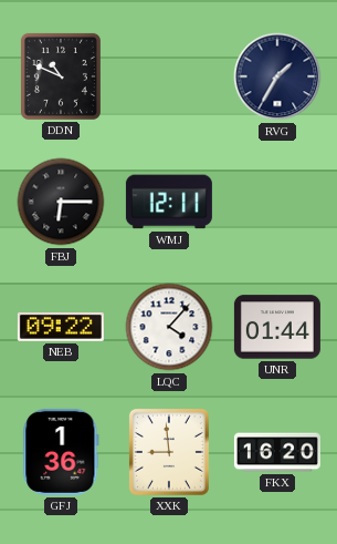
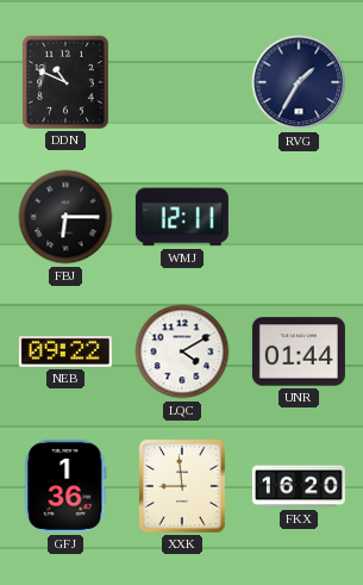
LQC: 4:07 -> 4:10
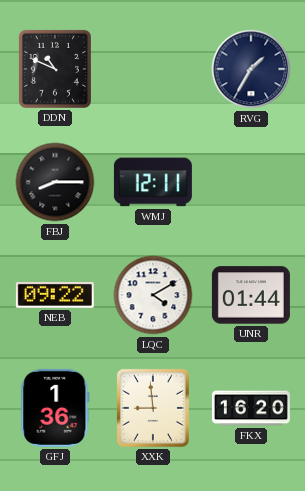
FBJ: 6:15 -> 8:15
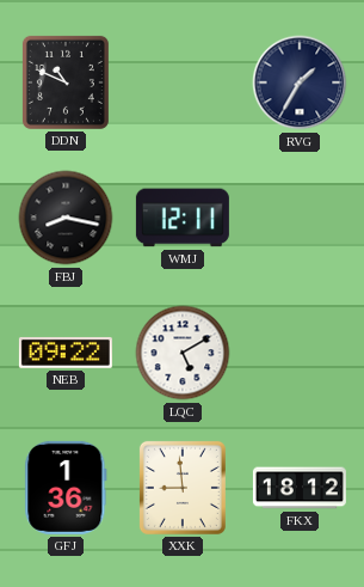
FBJ: 8:15 -> 8:17
LQC: 4:10 -> 5:10
UNR: 01:44 -> none
FKX: 16:20 -> 18:12
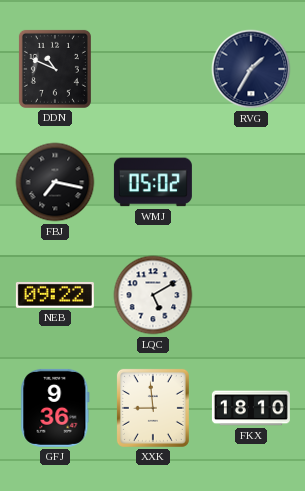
FBJ: 8:17 -> 7:17
WMJ: 12:11 -> 05:02
GFJ: 1:36 -> 9:36
FKX: 18:12 -> 18:10
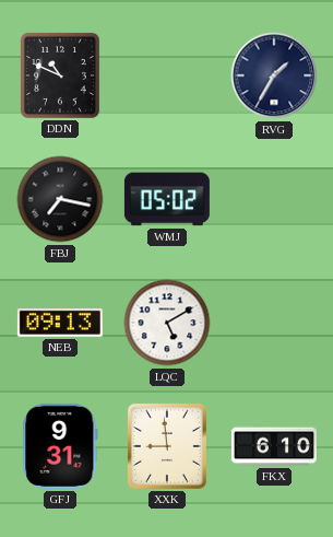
NEB: 09:22 -> 09:13
GFJ: 9:36 -> 9:31
FKX: 18:10 -> 6:10
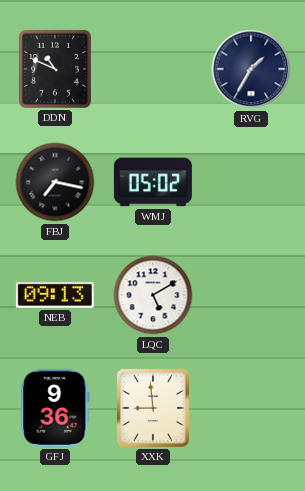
GFJ: 9:31 -> 9:36
FKX: 6:10 -> none
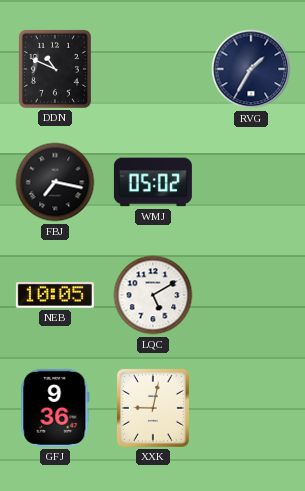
NEB: 09:13 -> 10:05
XXK: 8:59 -> 9:02
